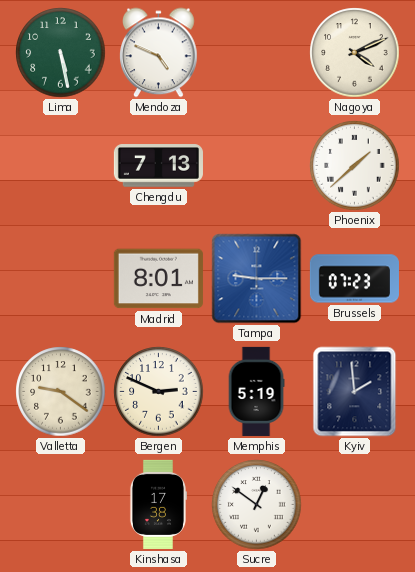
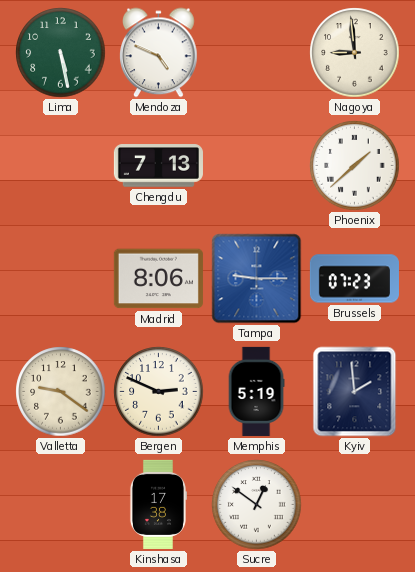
Nagoya: 4:11 -> 8:59
Madrid: 8:01 -> 8:06
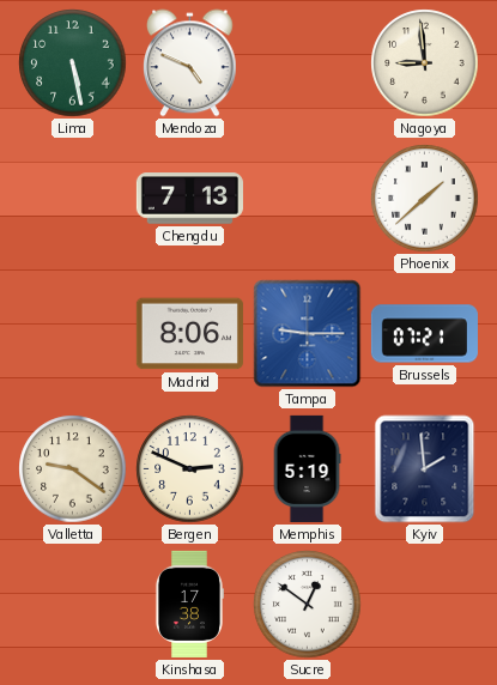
Brussels: 07:23 -> 07:21
